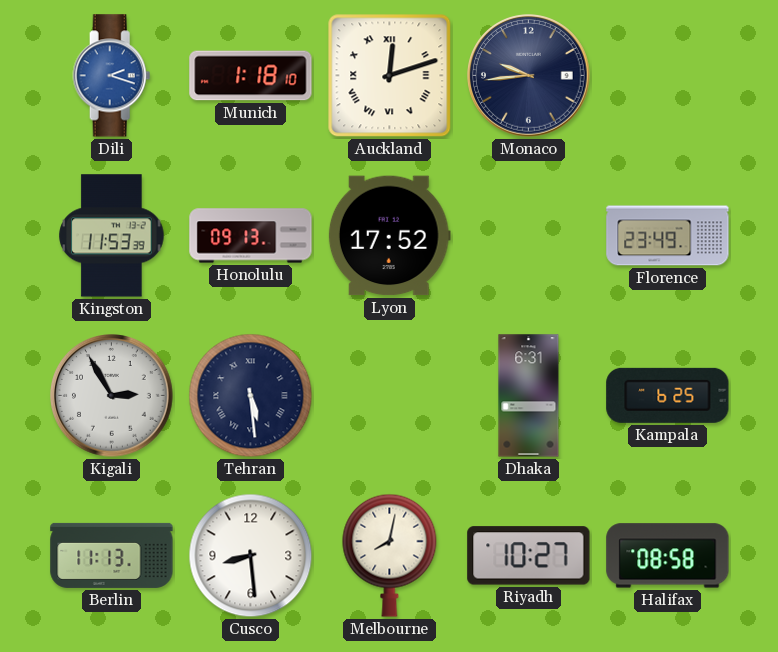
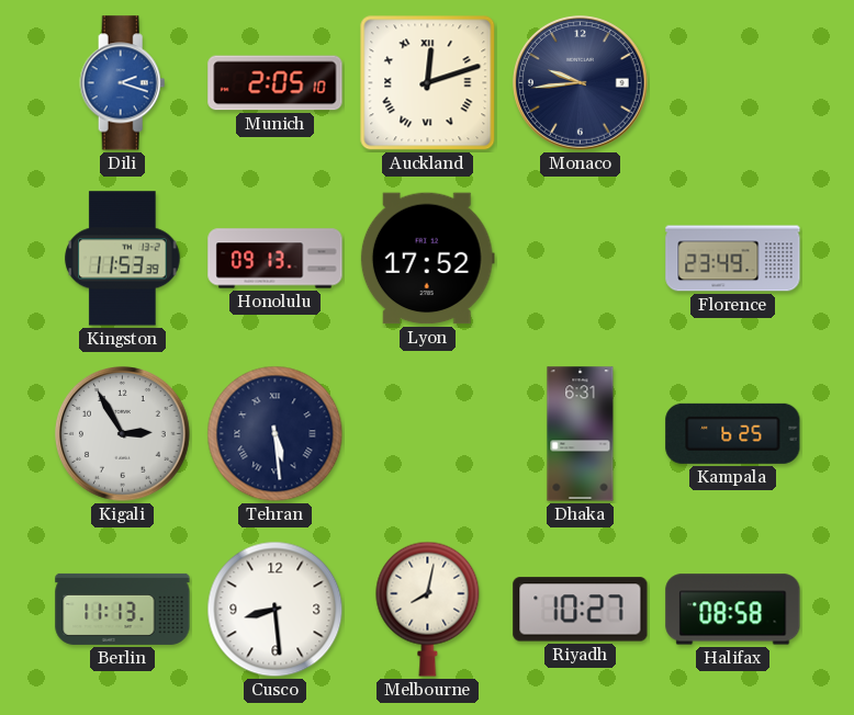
Munich: 1:18 -> 2:05
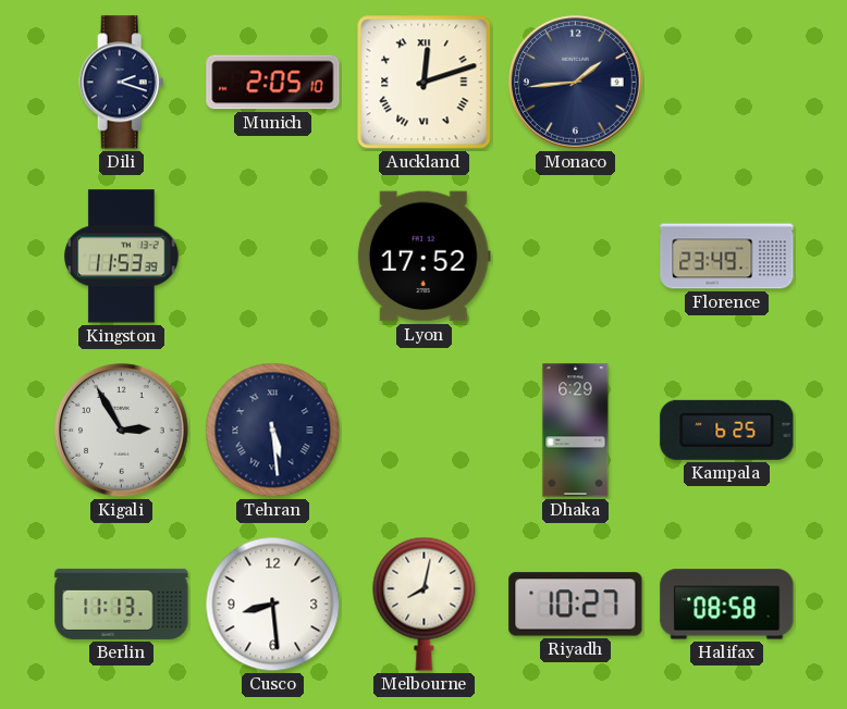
Dili dial: blue -> navy
Monaco: 9:44 -> 1:44
Honolulu: 09:13 -> none
Dhaka: 6:31 -> 6:29
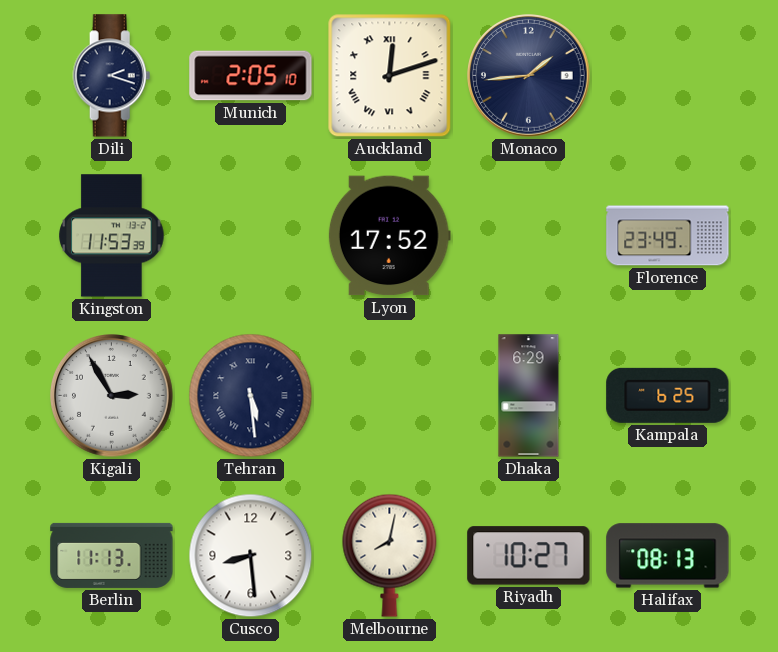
Halifax: 08:58 -> 08:13
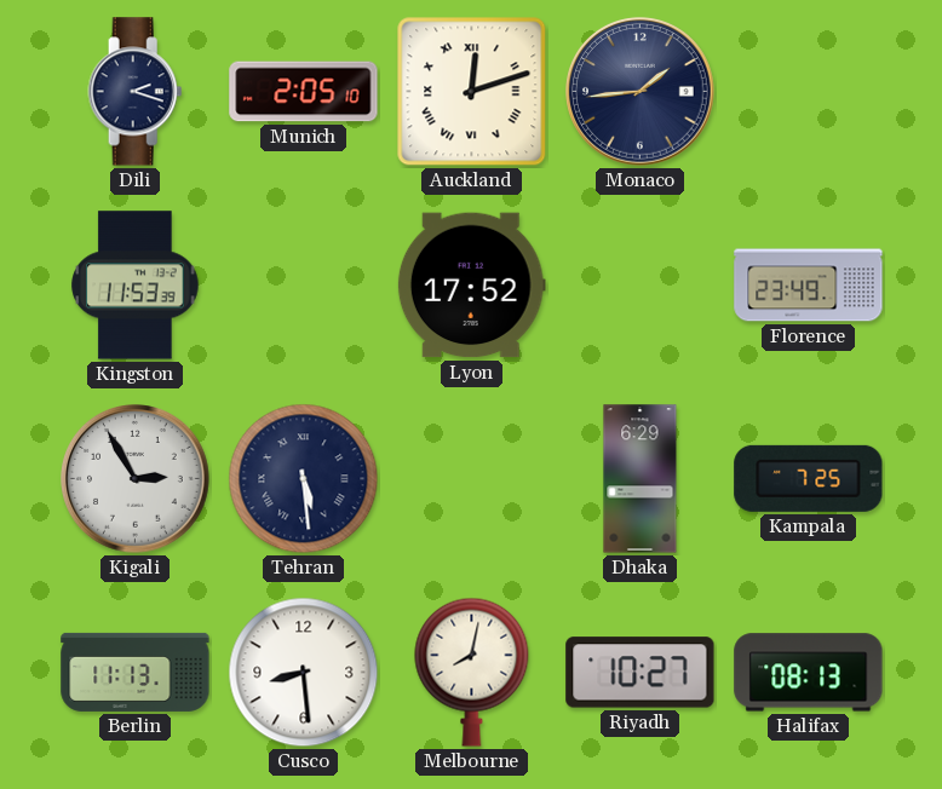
Kampala: 6:25 -> 7:25
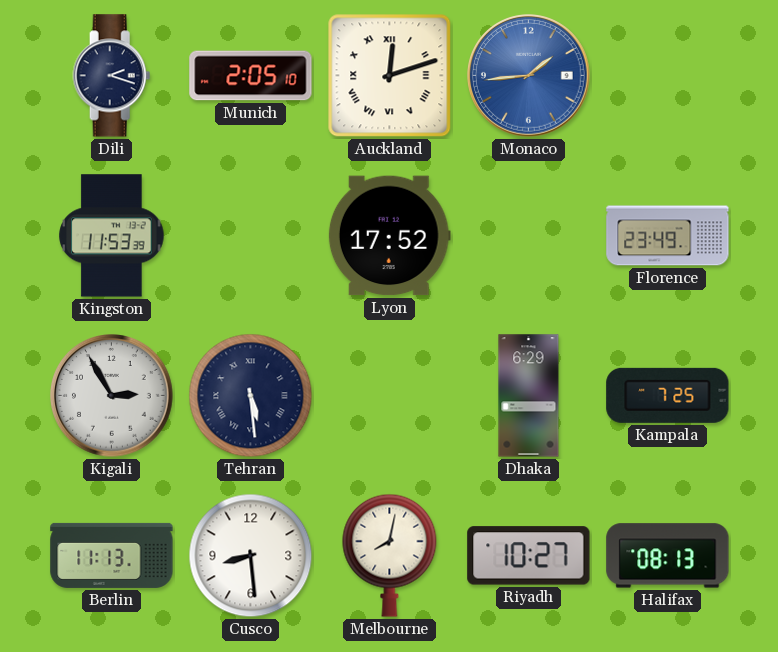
Monaco dial: navy -> blue
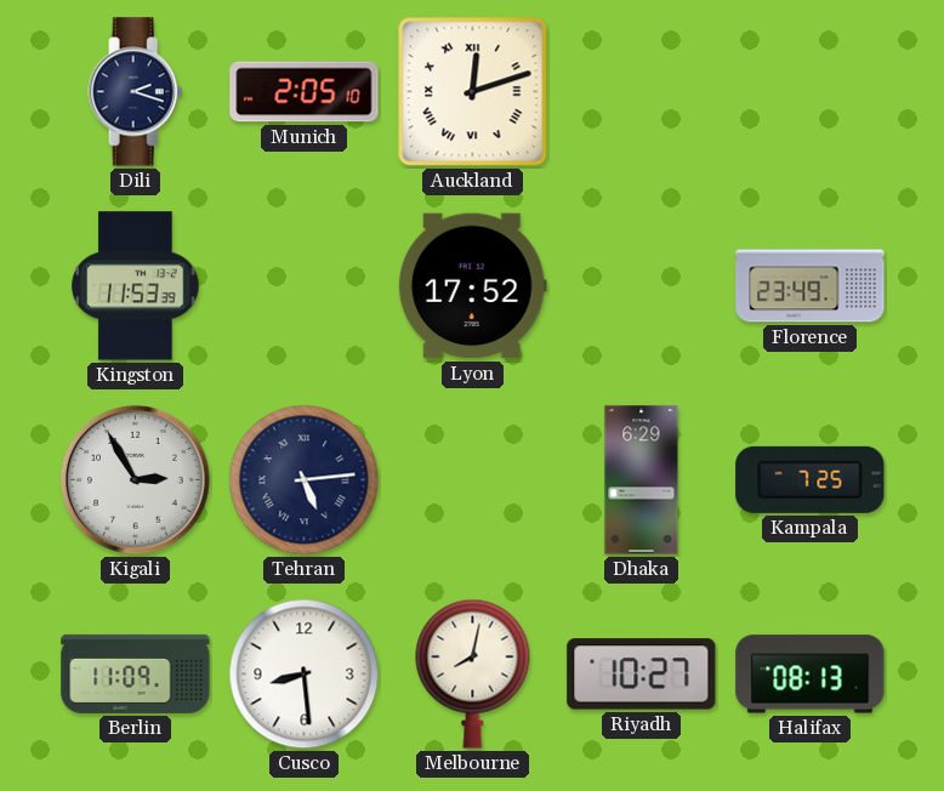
Monaco: 1:44 -> none
Tehran: 5:29 -> 5:14
Berlin: 11:13 -> 11:09
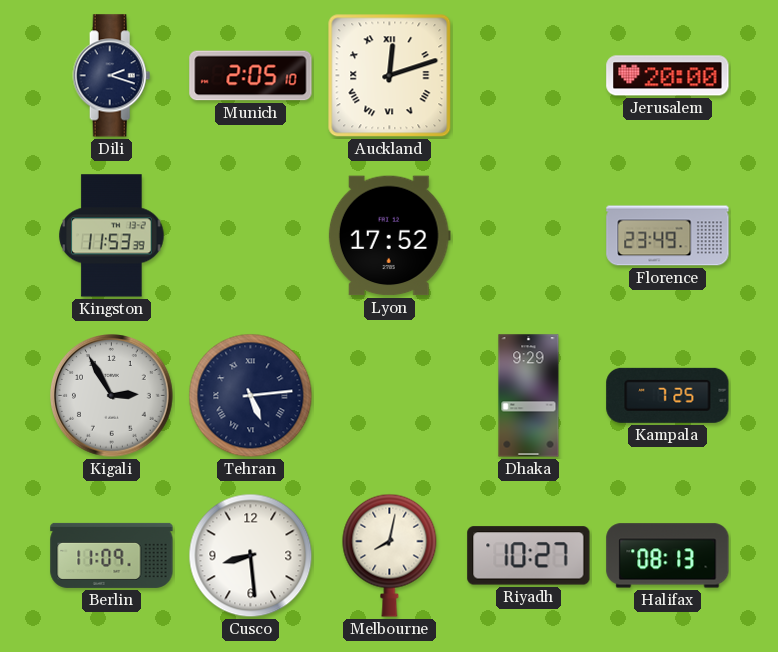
Jerusalem: none -> 20:00
Dhaka: 6:29 -> 9:29
